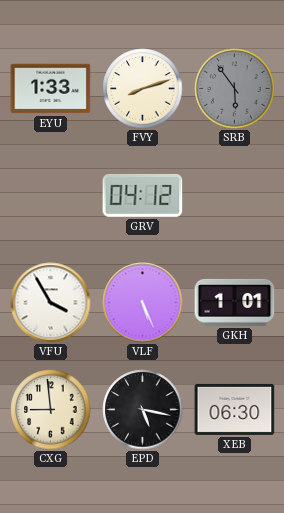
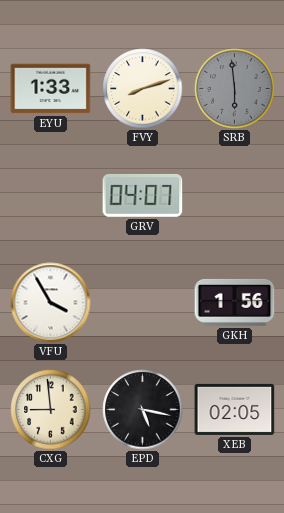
SRB: 5:54 -> 5:59
GRV: 04:12 -> 04:07
VLF: 5:26 -> none
GKH: 1:01 -> 1:56
XEB: 06:30 -> 02:05
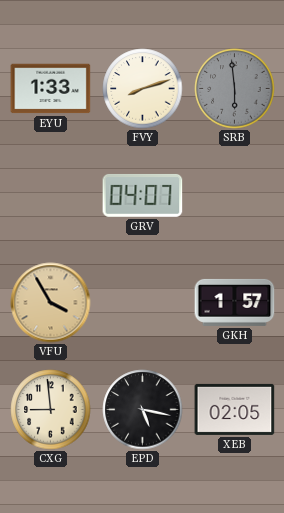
VFU dial: white -> champagne
GKH: 1:56 -> 1:57
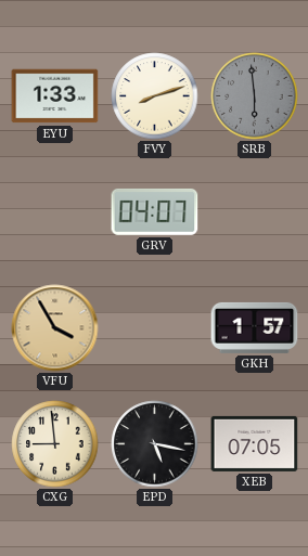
XEB: 02:05 -> 07:05
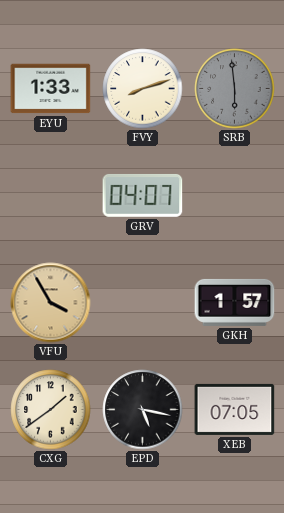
CXG: 8:59 -> 1:39
